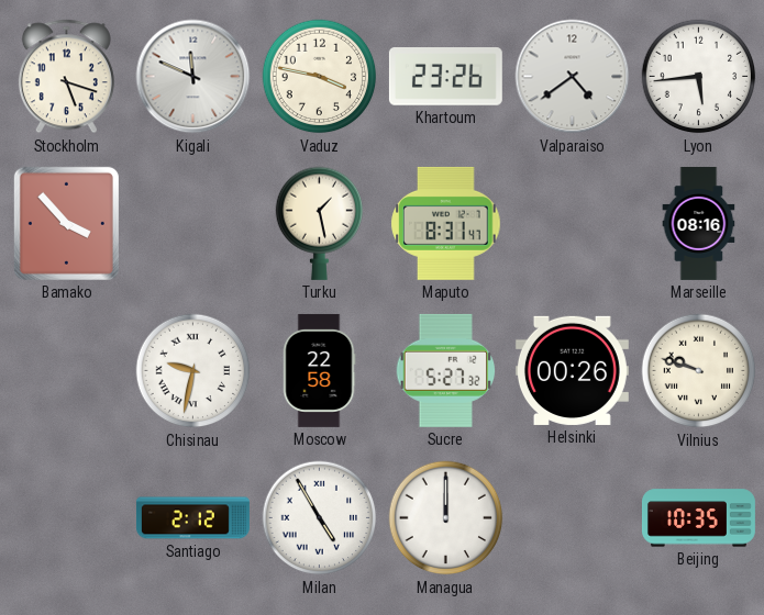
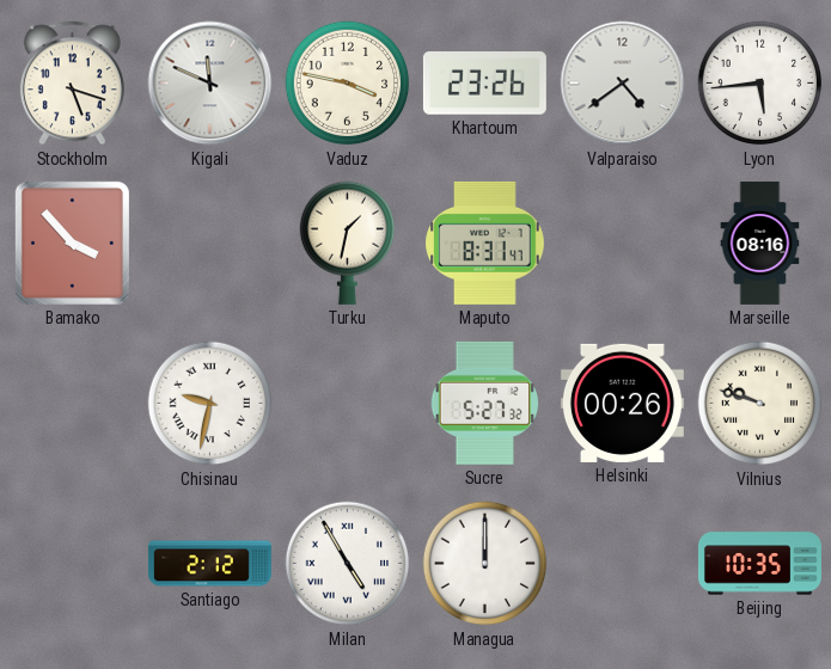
Turku: 1:28 -> 1:32
Moscow: 22:58 -> none
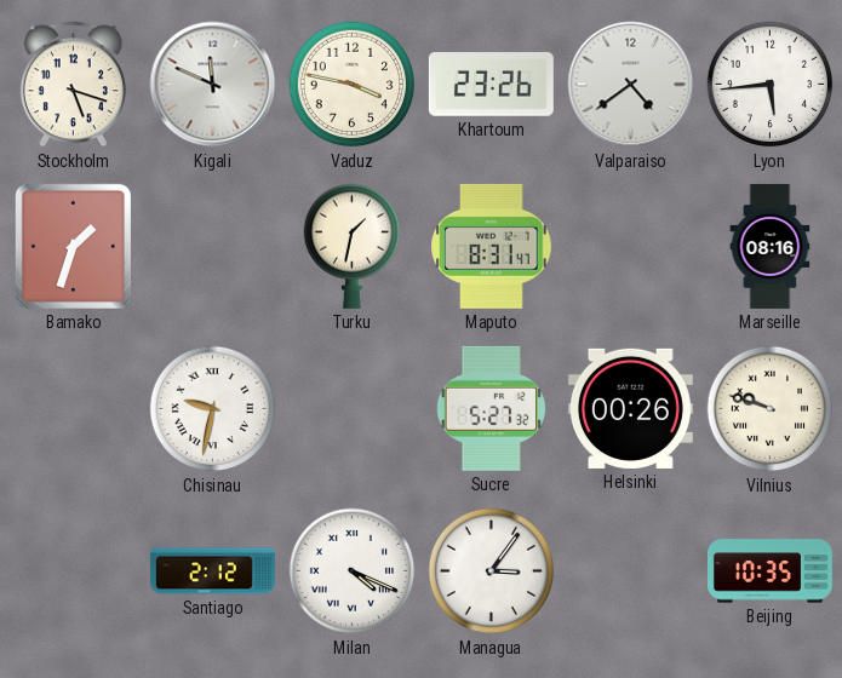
Bamako: 3:53 -> 1:33
Milan: 4:55 -> 4:19
Managua: 12:00 -> 3:06
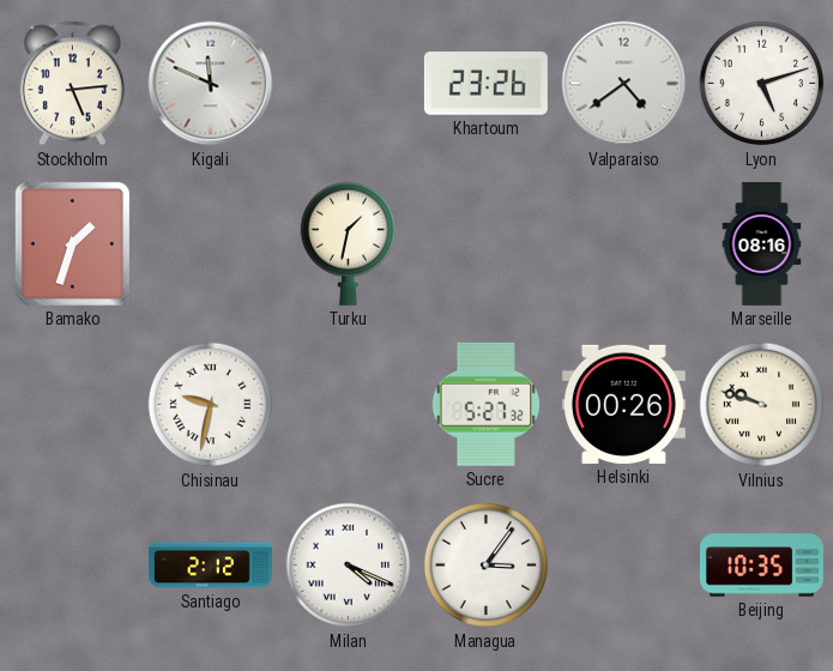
Stockholm: 5:18 -> 5:14
Vaduz: 3:47 -> none
Lyon: 5:44 -> 5:12
Maputo: 8:31 -> none
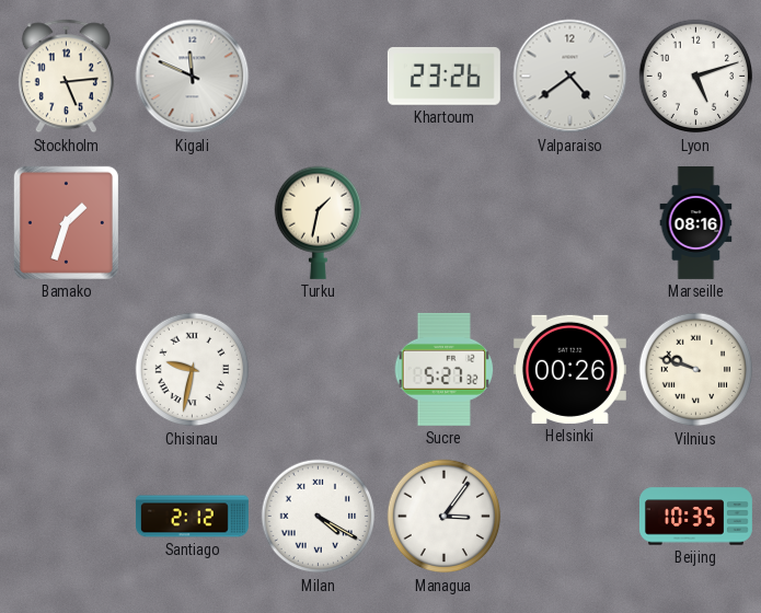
Milan: 4:19 -> 4:20
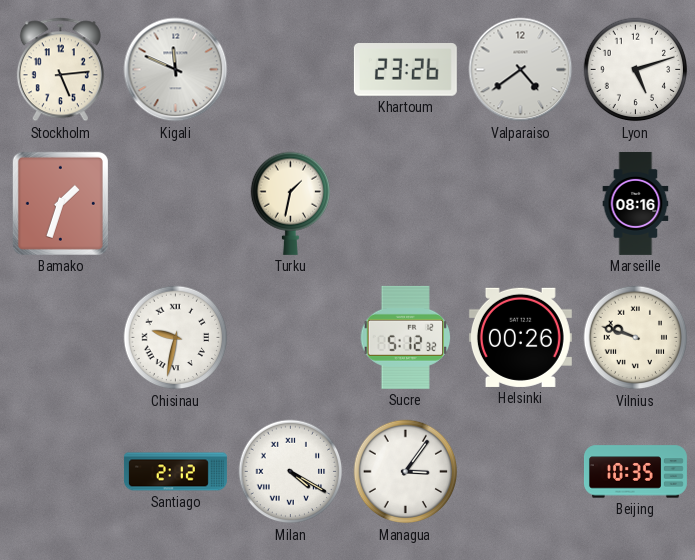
Sucre: 5:27 -> 5:12
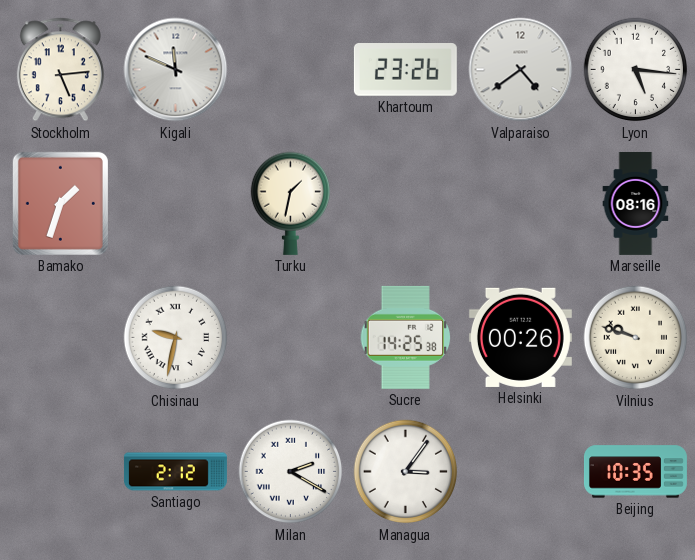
Lyon: 5:12 -> 5:16
Sucre: 5:12 -> 14:25
Milan: 4:20 -> 2:20
